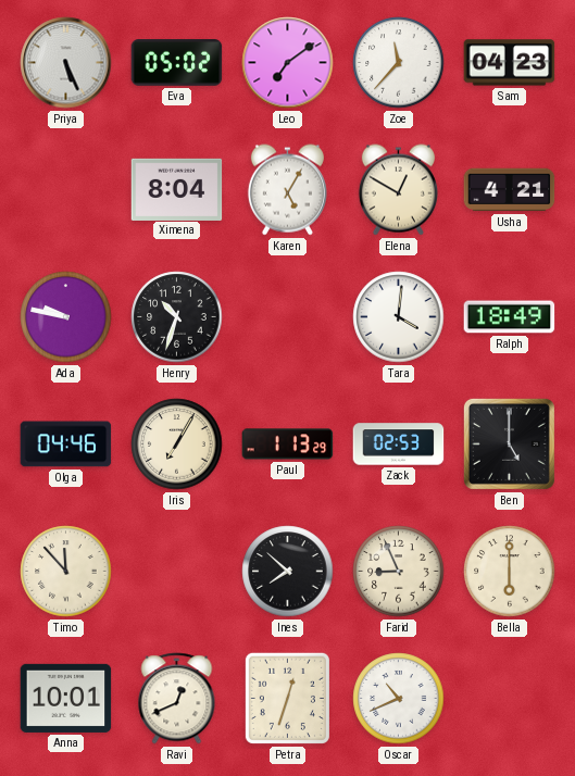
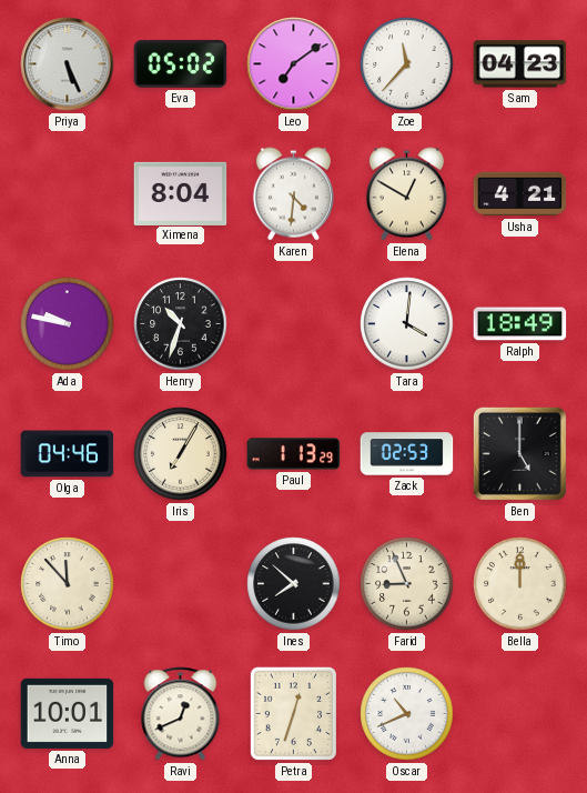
Karen: 5:05 -> 4:31
Bella: 6:00 -> 12:00
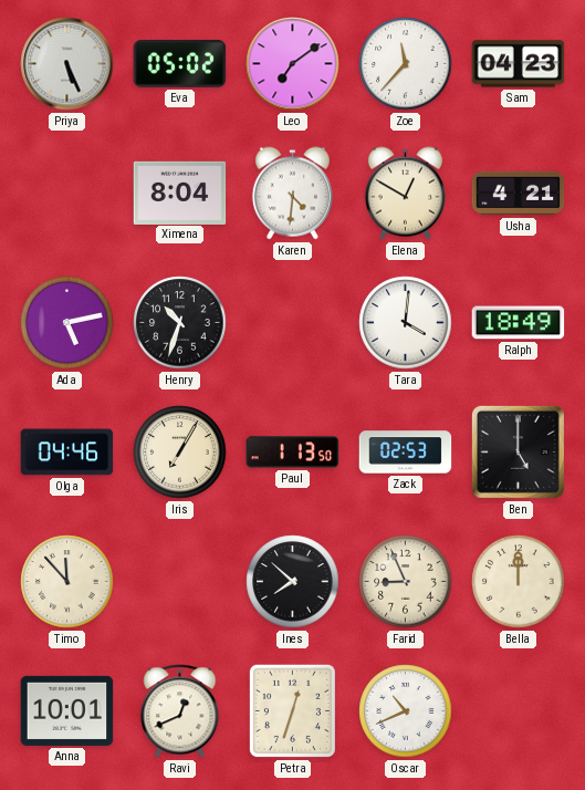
Ada: 9:47 -> 5:13
Paul: 1:13:29 -> 1:13:50
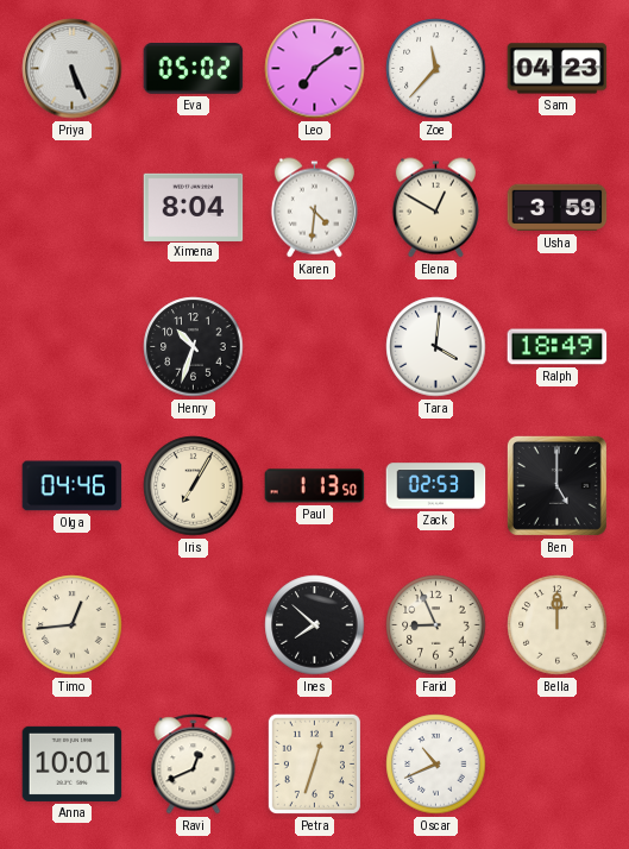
Usha: 4:21 -> 3:59
Ada: 5:13 -> none
Timo: 11:53 -> 12:44
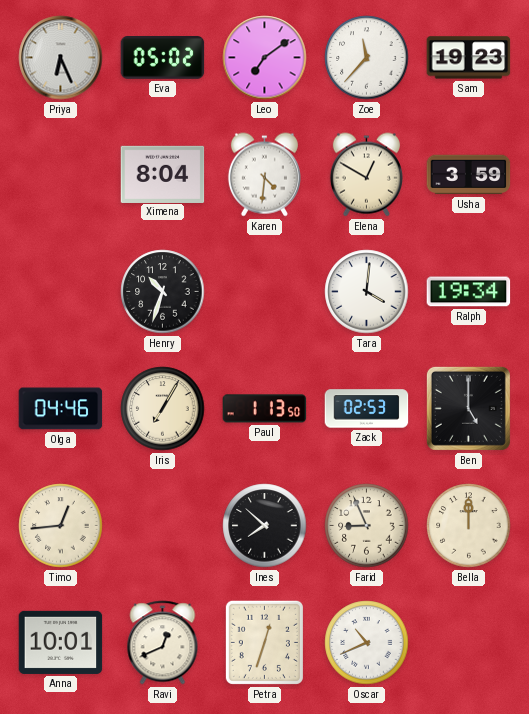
Priya: 5:26 -> 6:26
Sam: 04:23 -> 19:23
Ralph: 18:49 -> 19:34
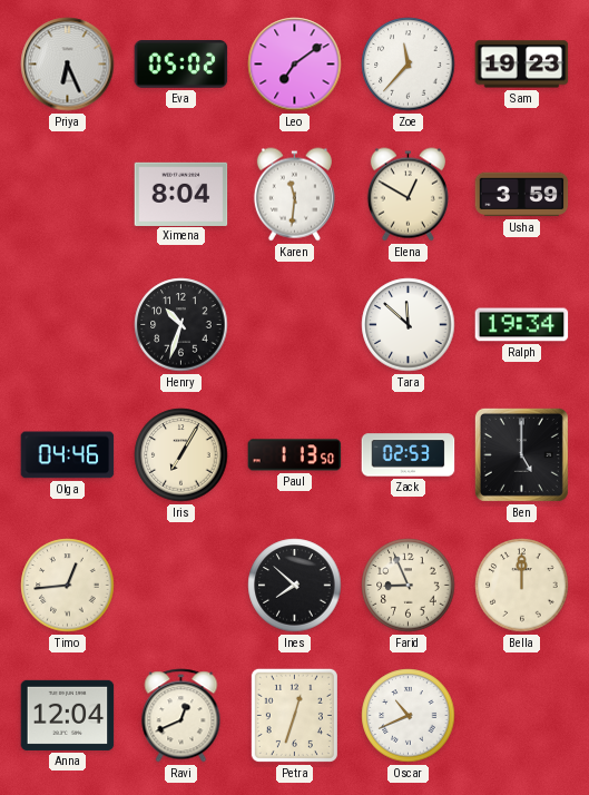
Karen: 4:31 -> 11:31
Tara: 4:01 -> 11:52
Anna: 10:01 -> 12:04
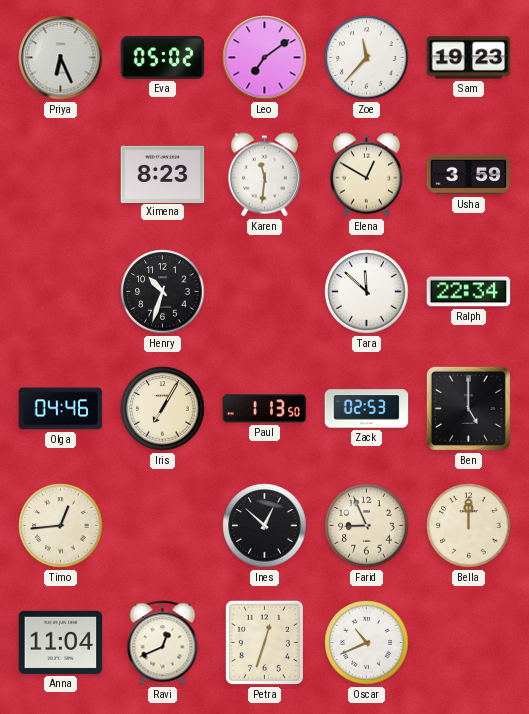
Ximena: 8:04 -> 8:23
Ralph: 19:34 -> 22:34
Ines: 7:52 -> 12:52
Anna: 12:04 -> 11:04
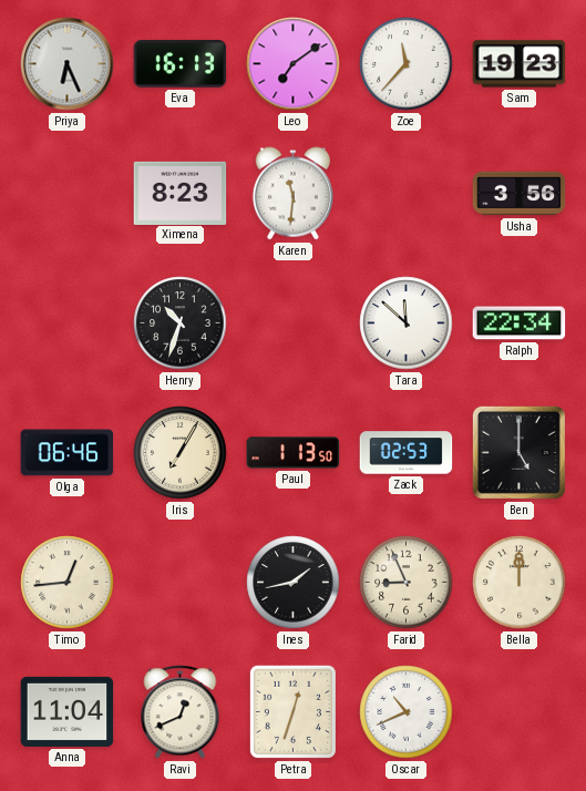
Eva: 05:02 -> 16:13
Elena: 12:50 -> none
Usha: 3:59 -> 3:56
Olga: 04:46 -> 06:46
Ines: 12:52 -> 1:43
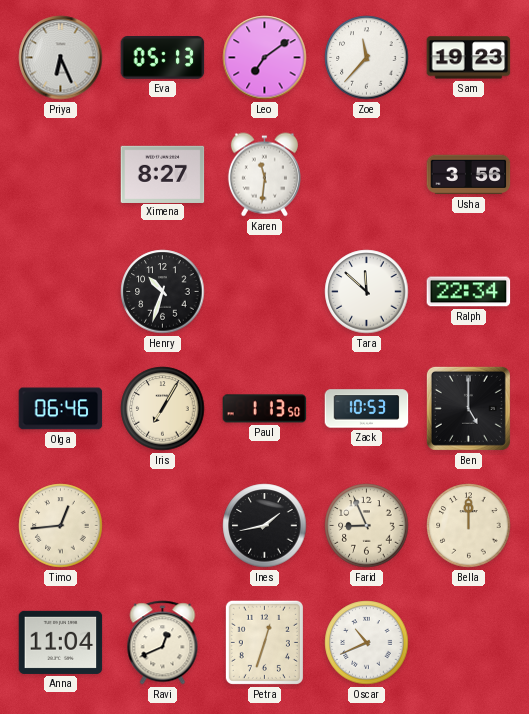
Eva: 16:13 -> 05:13
Ximena: 8:23 -> 8:27
Zack: 02:53 -> 10:53
